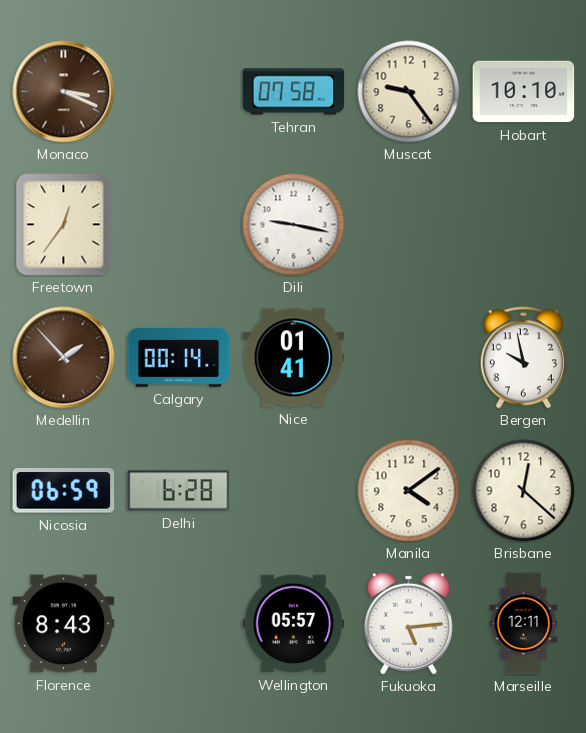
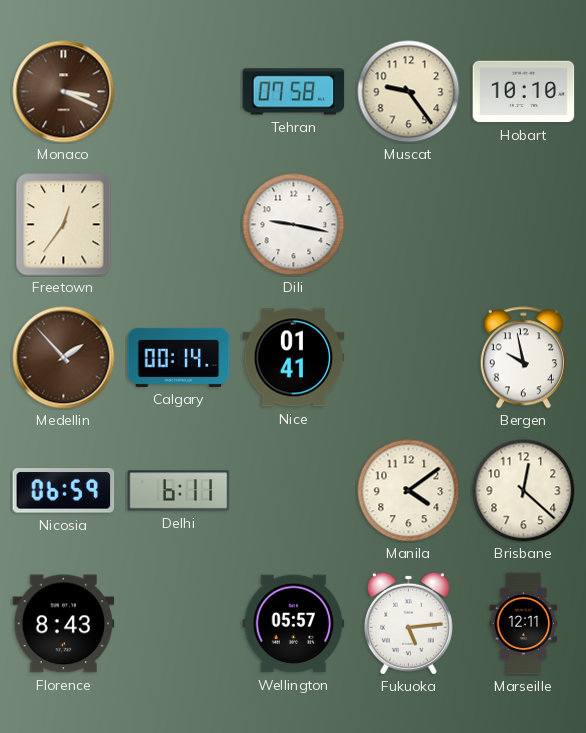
Delhi: 6:28 -> 6:11
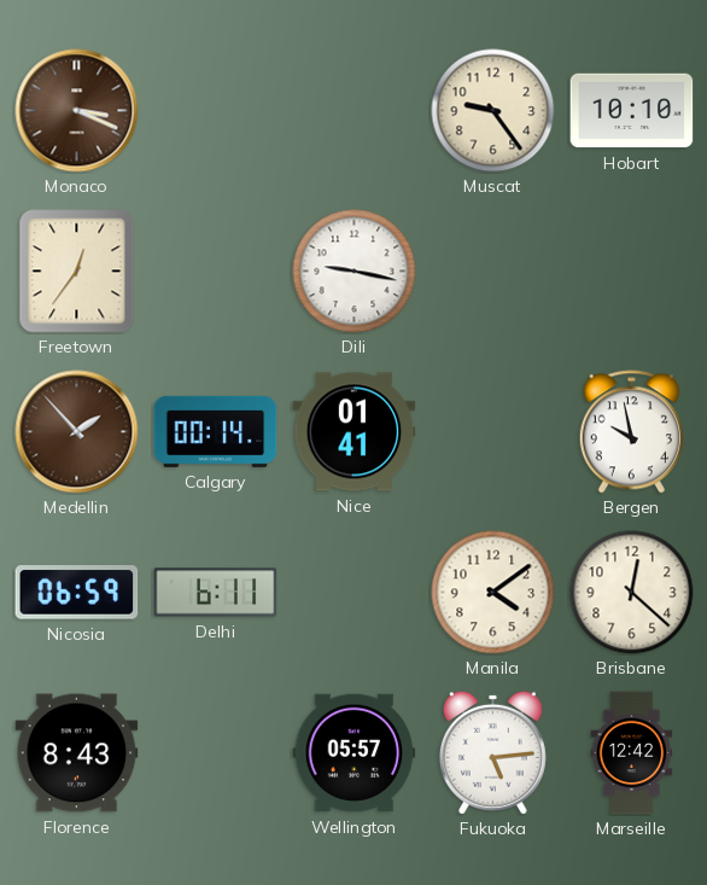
Tehran: 07:58 -> none
Marseille: 12:11 -> 12:42
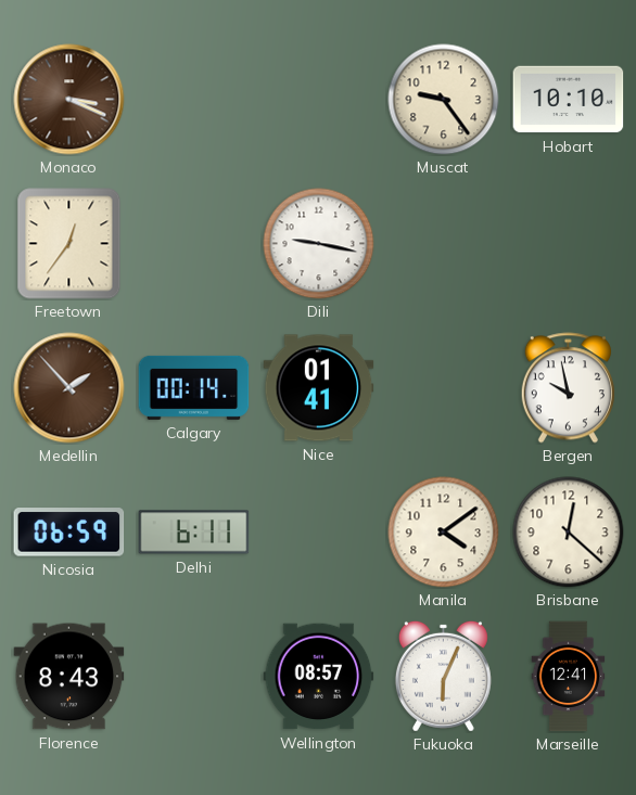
Wellington: 05:57 -> 08:57
Fukuoka: 5:14 -> 6:04
Marseille: 12:42 -> 12:41
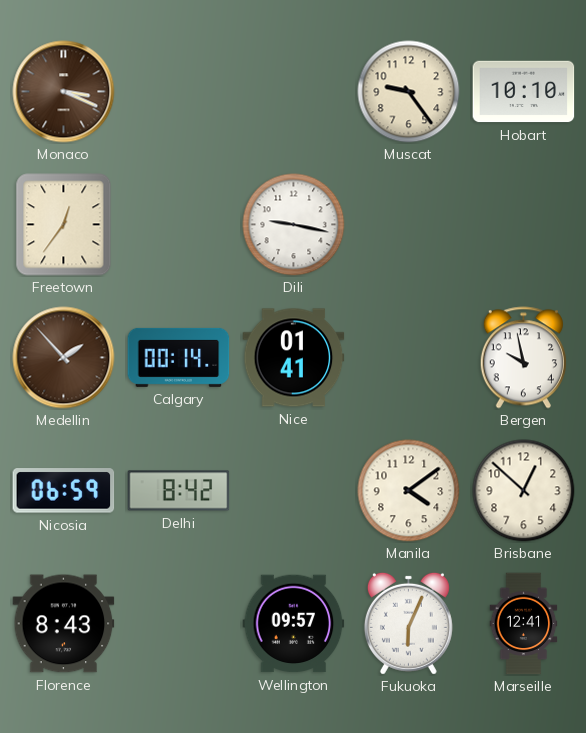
Delhi: 6:11 -> 8:42
Brisbane: 12:22 -> 12:52
Wellington: 08:57 -> 09:57
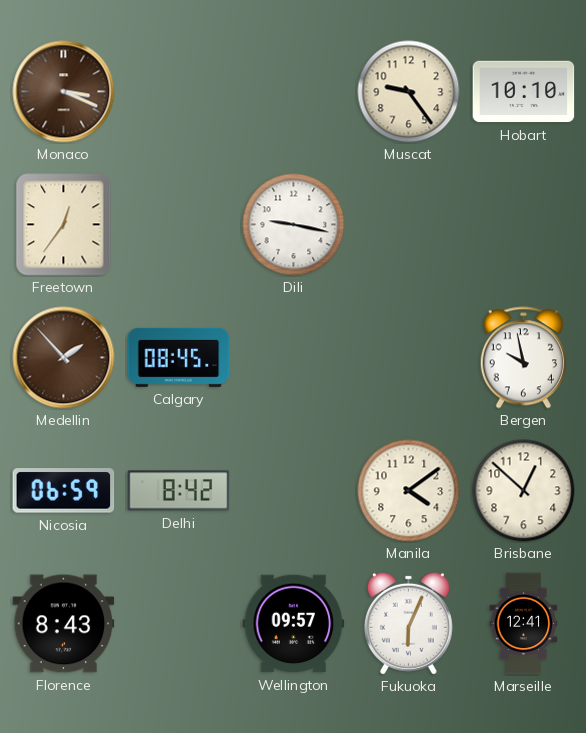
Calgary: 00:14 -> 08:45
Nice: 01:41 -> none
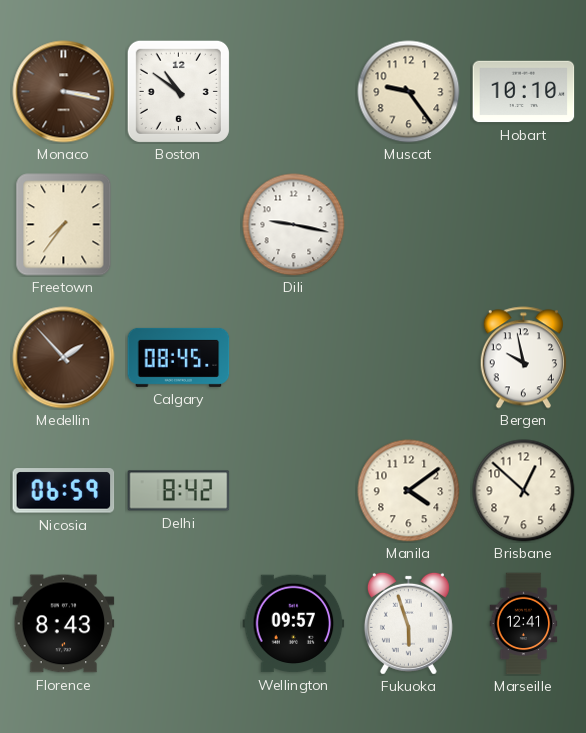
Monaco: 3:19 -> 3:17
Boston: none -> 10:51
Freetown: 12:36 -> 7:36
Fukuoka: 6:04 -> 5:57
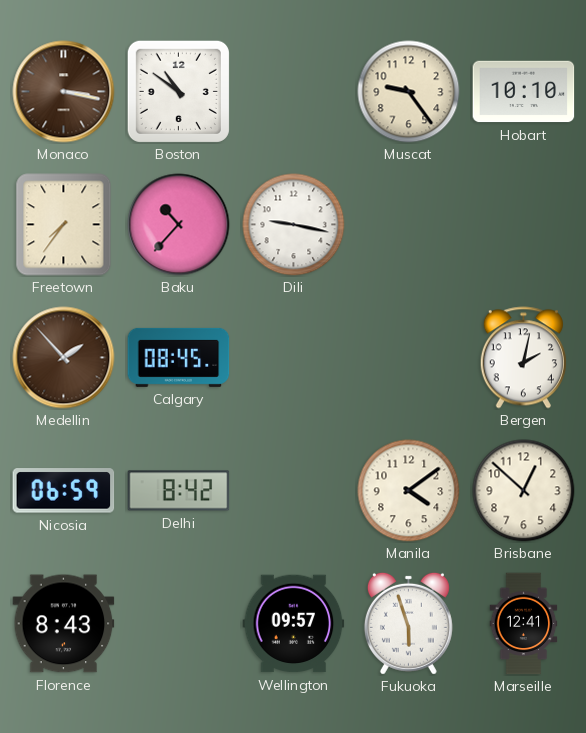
Baku: none -> 10:37
Bergen: 9:58 -> 2:02
